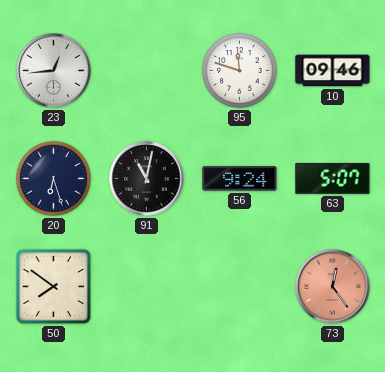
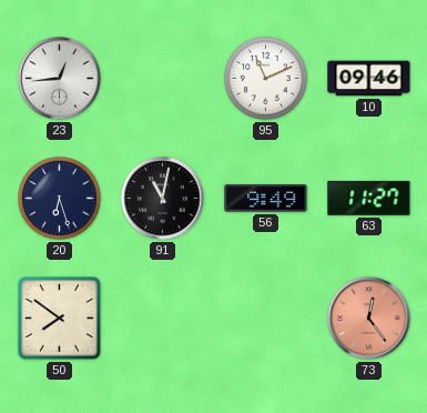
95: 11:48 -> 11:11
56: 9:24 -> 9:49
63: 5:07 -> 11:27
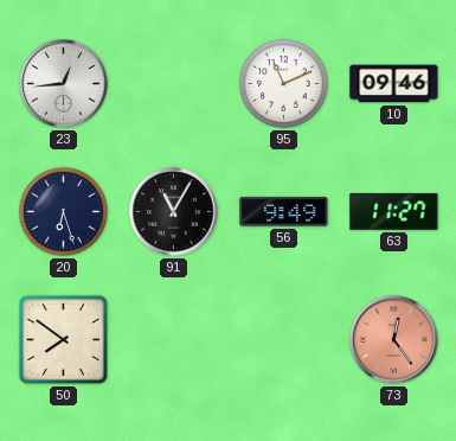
91: 11:02 -> 11:05
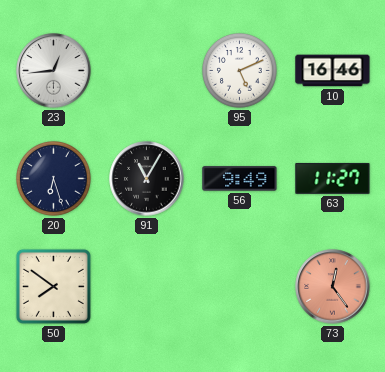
95: 11:11 -> 5:11
10: 09:46 -> 16:46
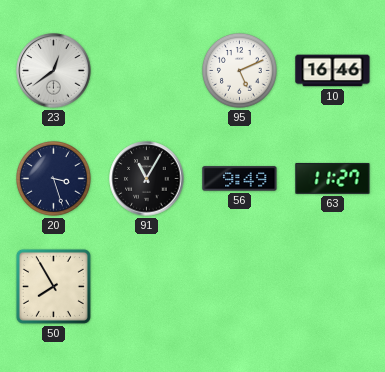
23: 12:44 -> 12:39
20: 6:27 -> 3:27
50: 7:51 -> 7:55
73: 12:24 -> none
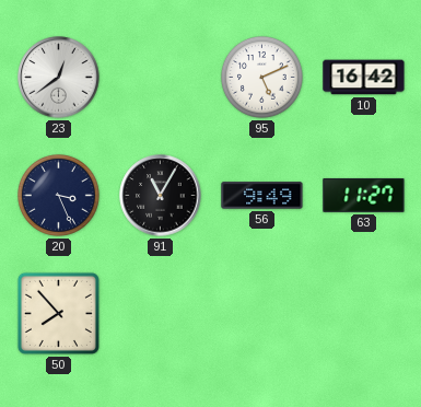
10: 16:46 -> 16:42
20: 3:27 -> 3:26
50: 7:55 -> 7:53
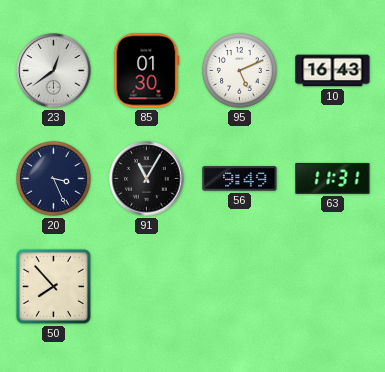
85: none -> 01:30
10: 16:42 -> 16:43
63: 11:27 -> 11:31
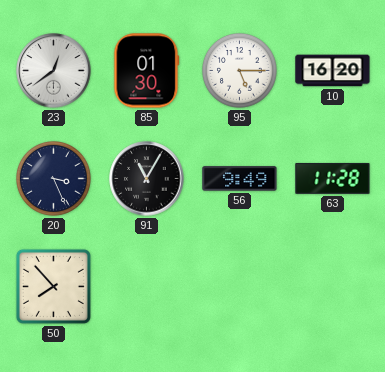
95: 5:11 -> 5:15
10: 16:43 -> 16:20
63: 11:31 -> 11:28
